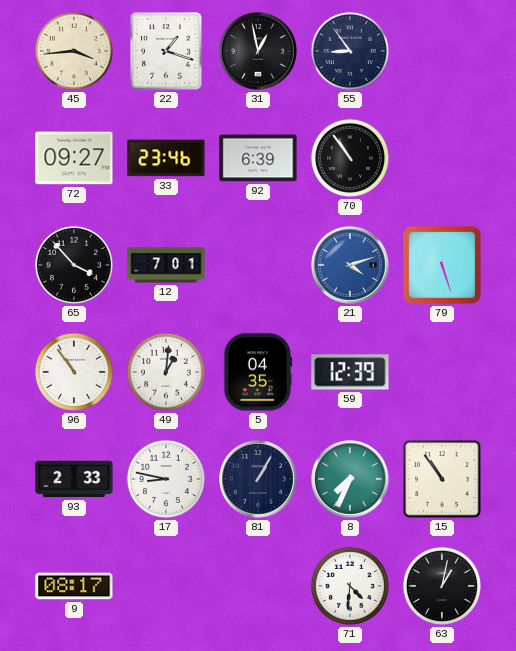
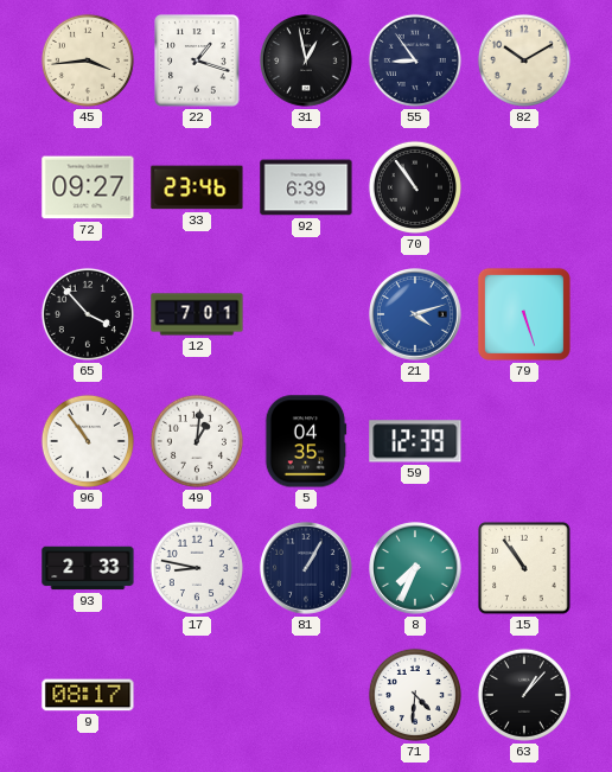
82: none -> 10:10
63: 1:02 -> 1:07
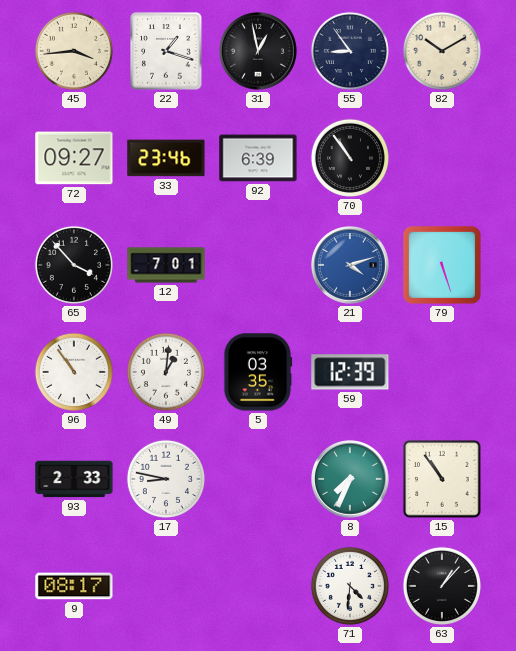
5: 04:35 -> 03:35
81: 1:05 -> none
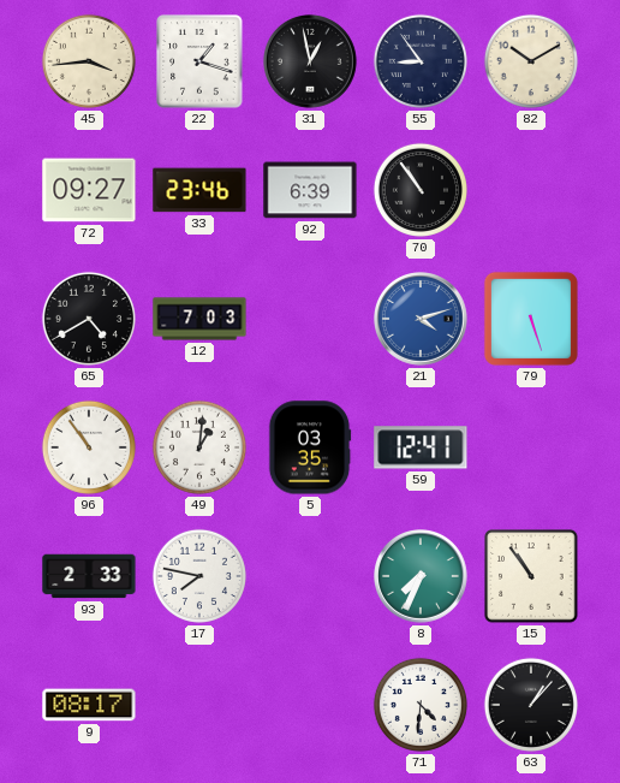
65: 3:53 -> 4:40
12: 7:01 -> 7:03
59: 12:39 -> 12:41
17: 8:47 -> 7:47
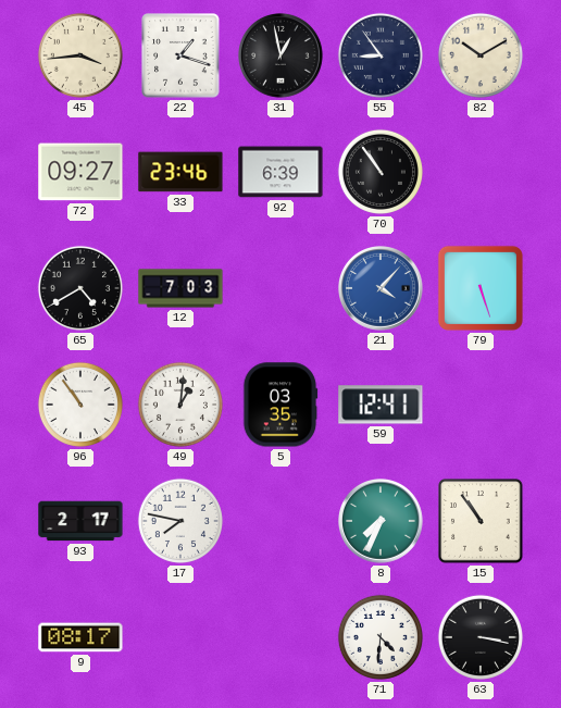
21: 4:12 -> 4:07
93: 2:33 -> 2:17
63: 1:07 -> 3:17
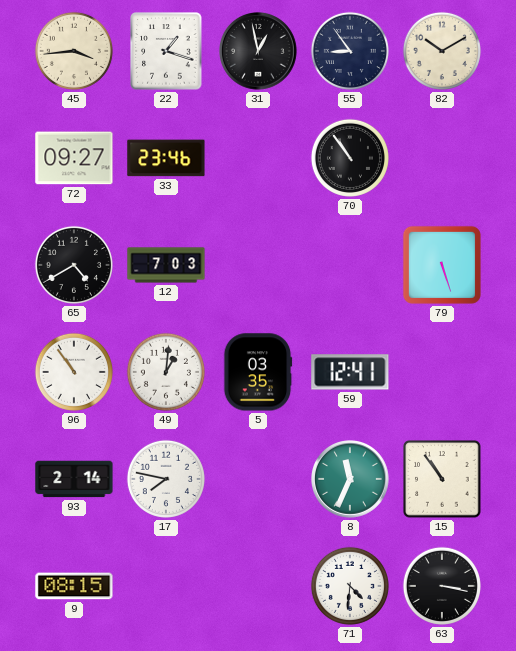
92: 6:39 -> none
21: 4:07 -> none
93: 2:17 -> 2:14
8: 7:34 -> 11:34
9: 08:17 -> 08:15
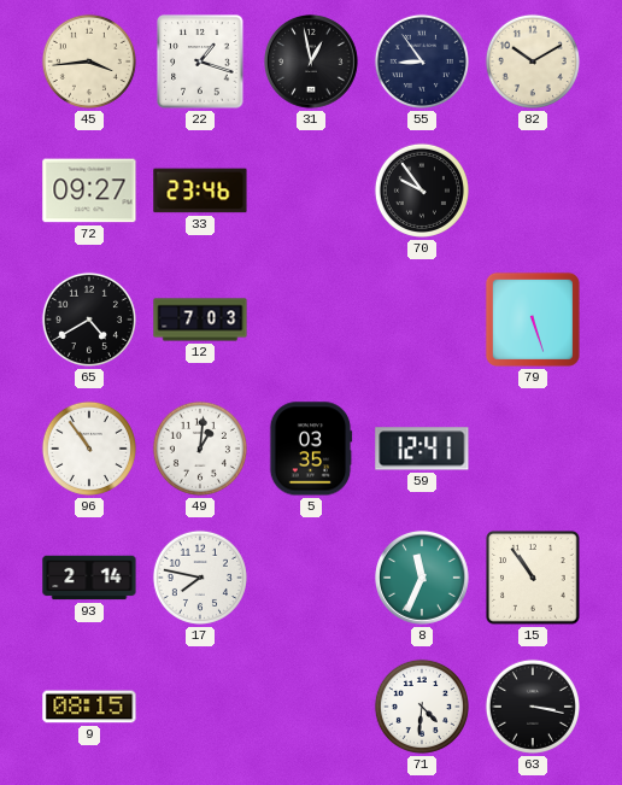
70: 10:54 -> 9:54
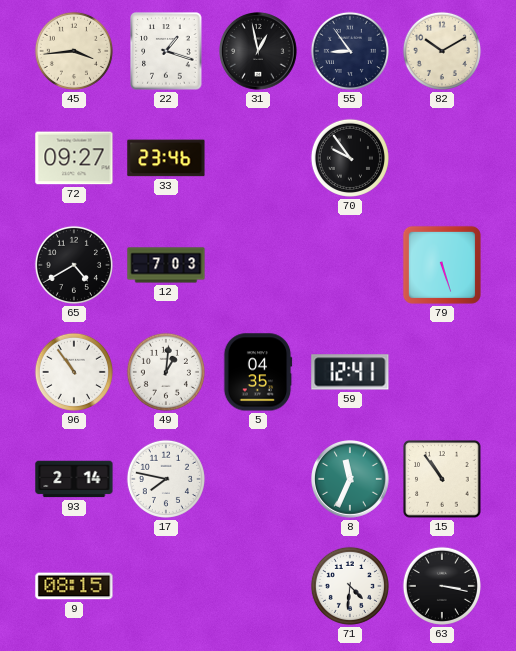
5: 03:35 -> 04:35
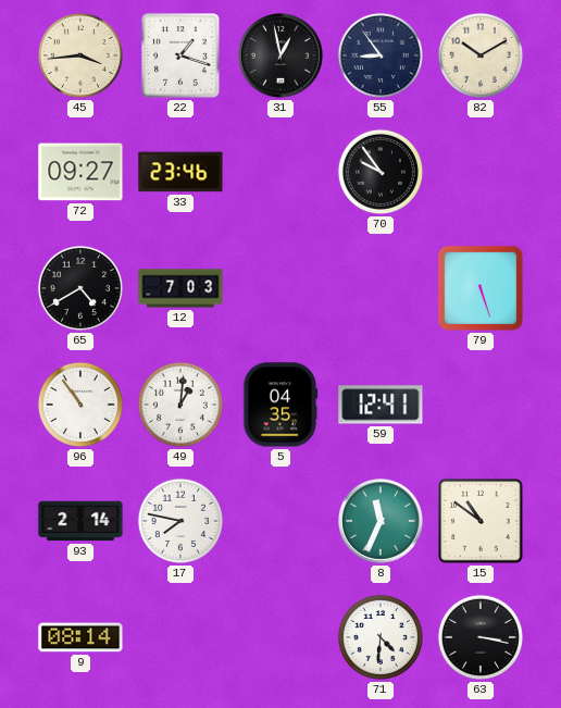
15: 10:54 -> 10:51
9: 08:15 -> 08:14
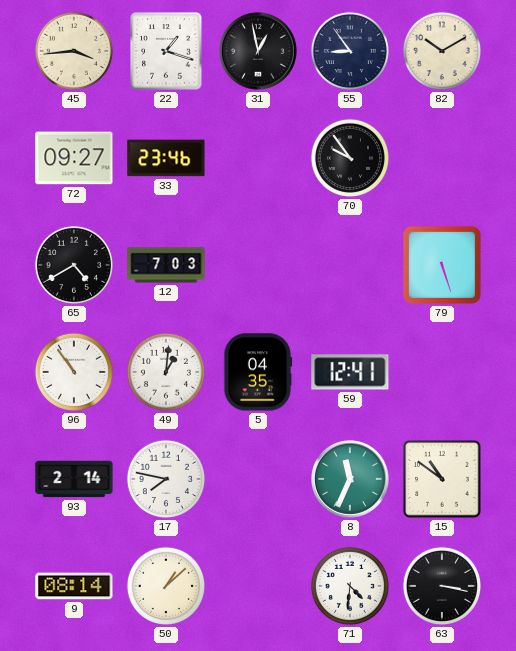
50: none -> 1:08
